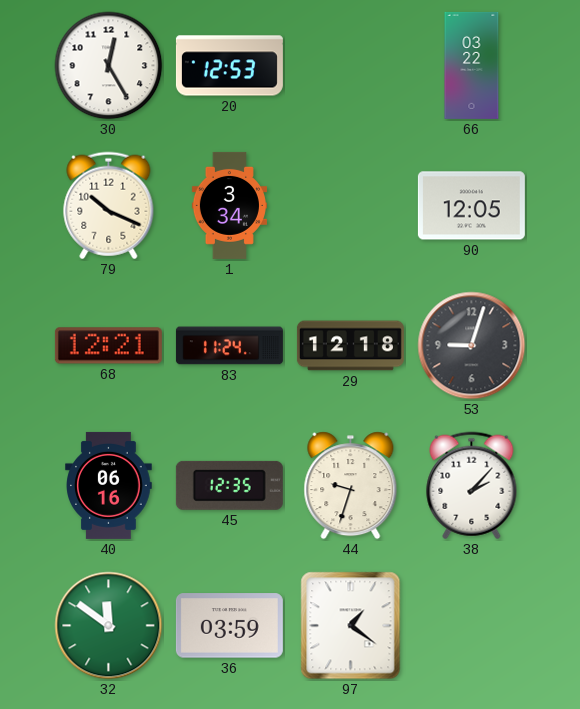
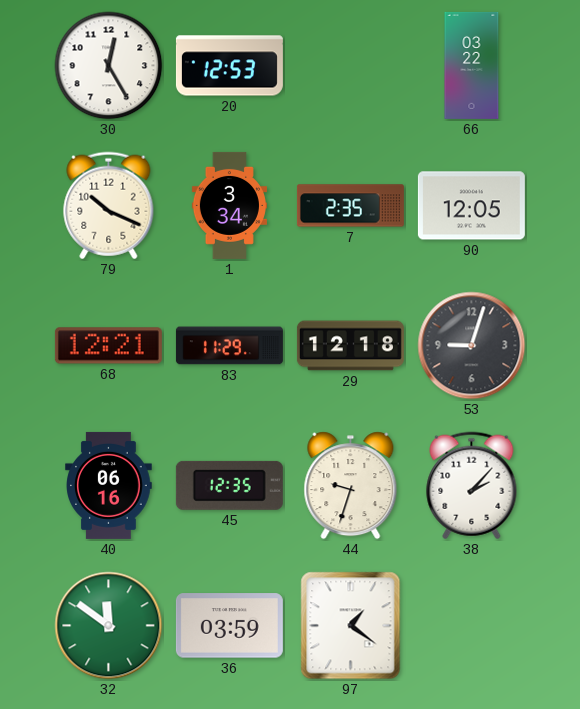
7: none -> 2:35
83: 11:24 -> 11:29
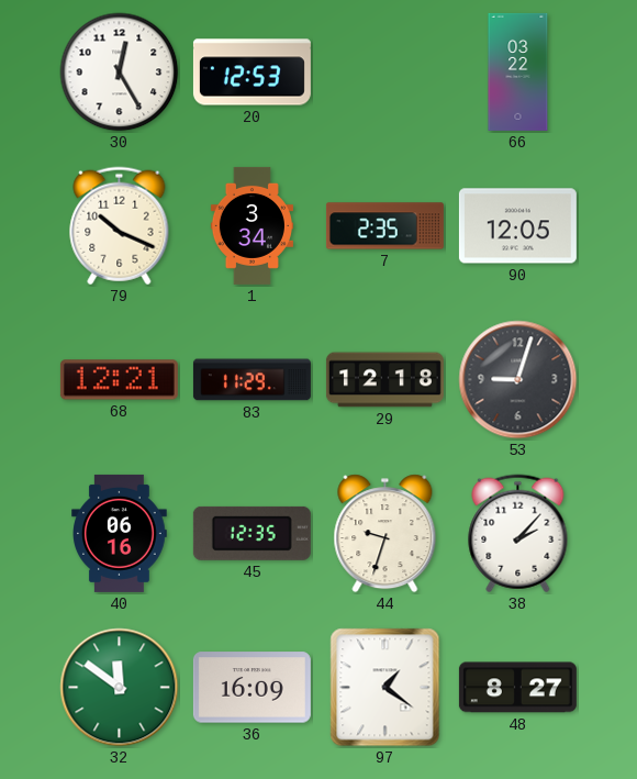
36: 03:59 -> 16:09
48: none -> 8:27
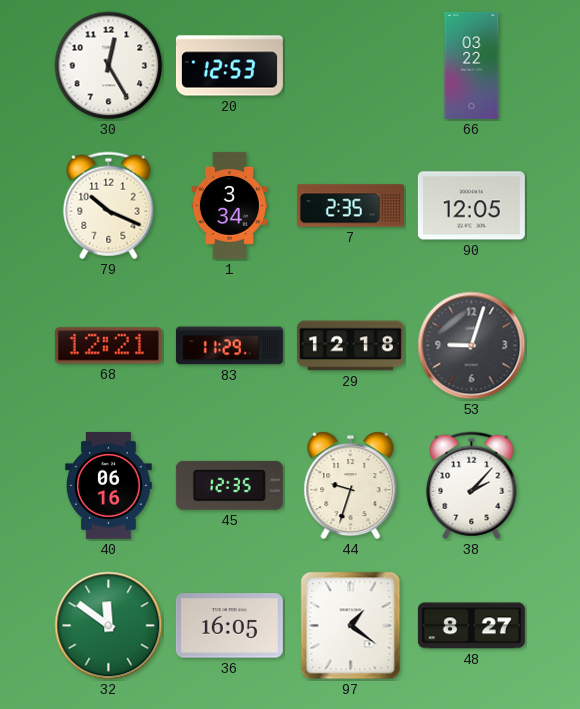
36: 16:09 -> 16:05
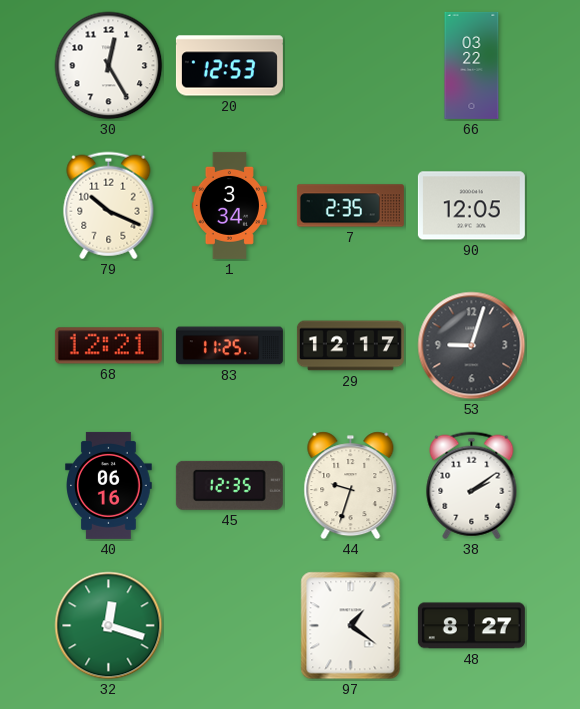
83: 11:29 -> 11:25
29: 12:18 -> 12:17
38: 2:07 -> 2:09
32: 11:51 -> 12:18
36: 16:05 -> none
